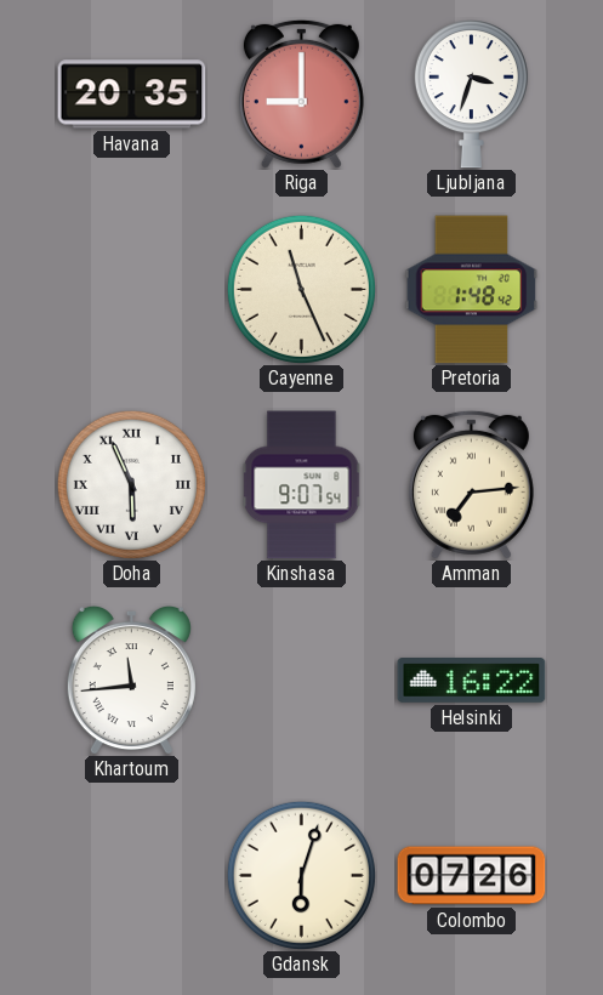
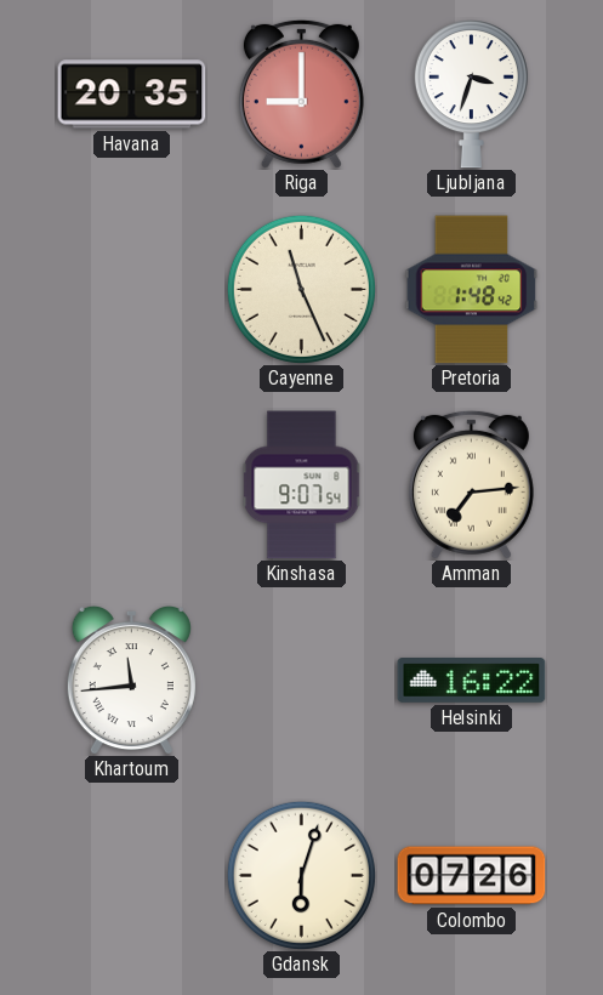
Doha: 5:56 -> none
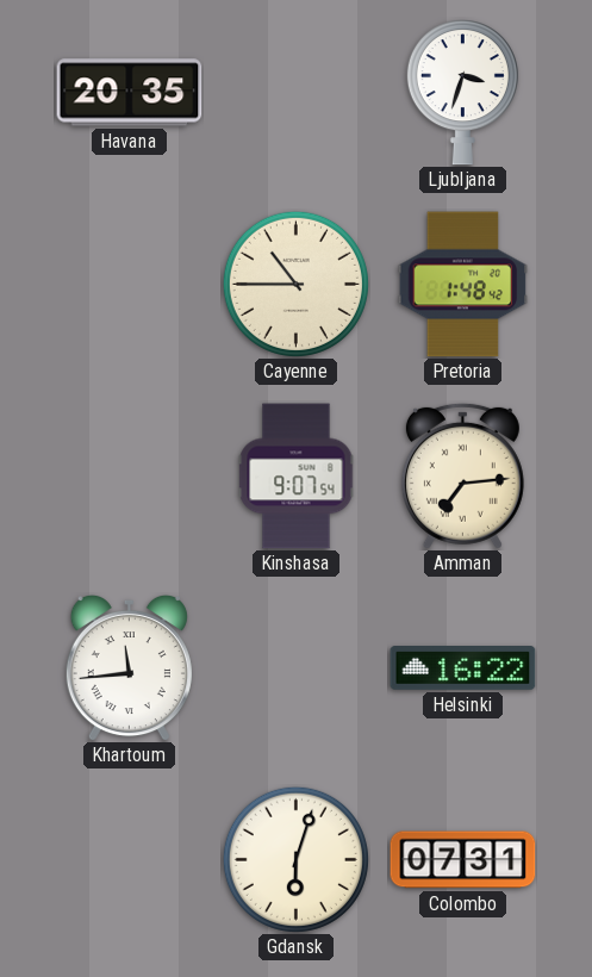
Riga: 9:00 -> none
Cayenne: 11:26 -> 10:45
Colombo: 07:26 -> 07:31
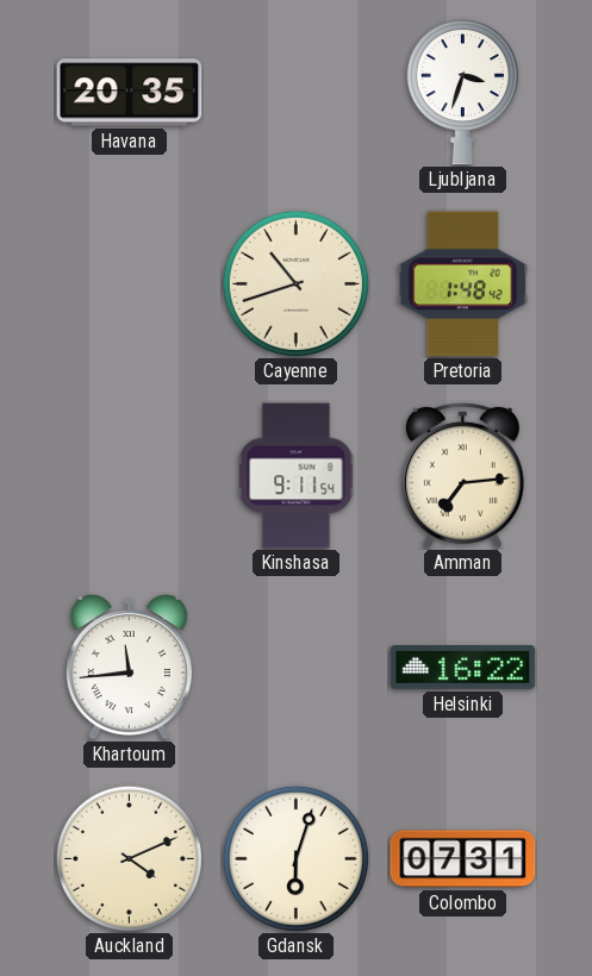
Cayenne: 10:45 -> 10:42
Kinshasa: 9:07 -> 9:11
Auckland: none -> 4:11
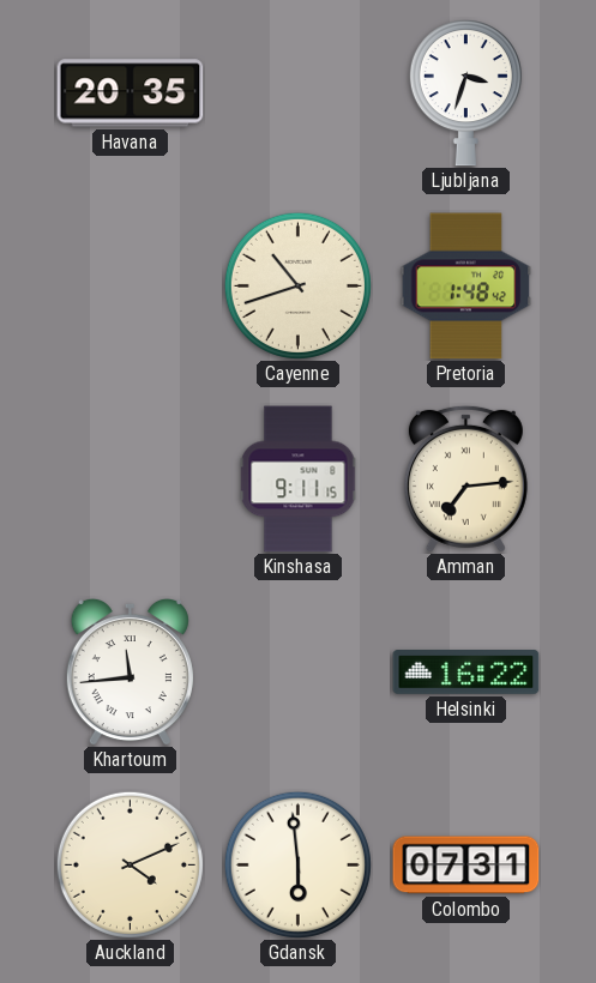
Kinshasa: 9:11:54 -> 9:11:15
Gdansk: 6:03 -> 5:59
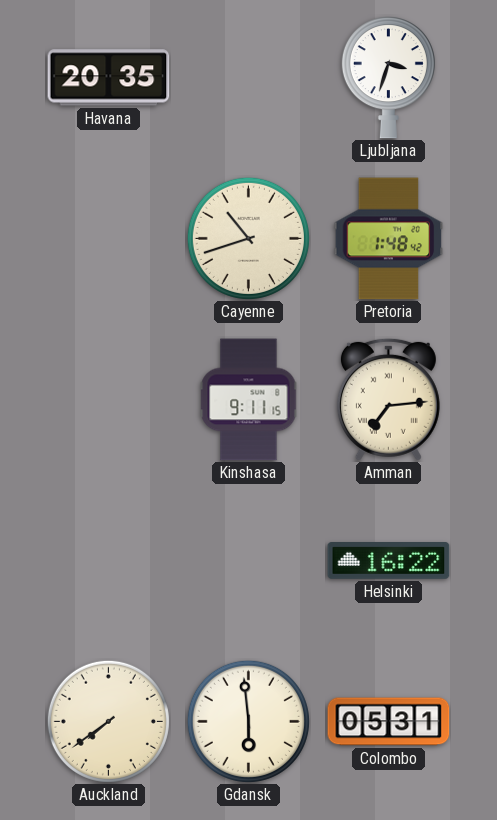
Khartoum: 11:44 -> none
Auckland: 4:11 -> 7:39
Colombo: 07:31 -> 05:31
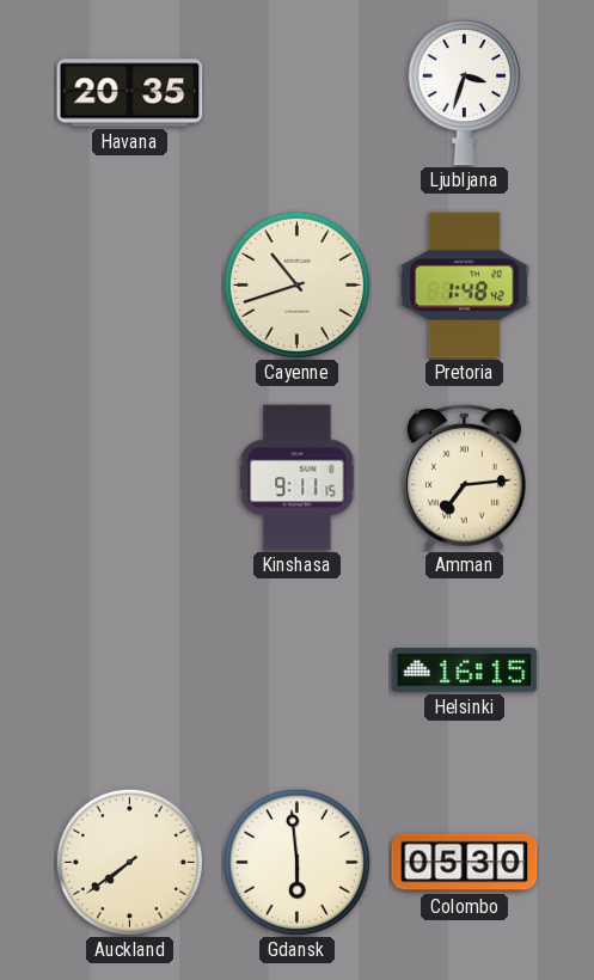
Helsinki: 16:22 -> 16:15
Colombo: 05:31 -> 05:30
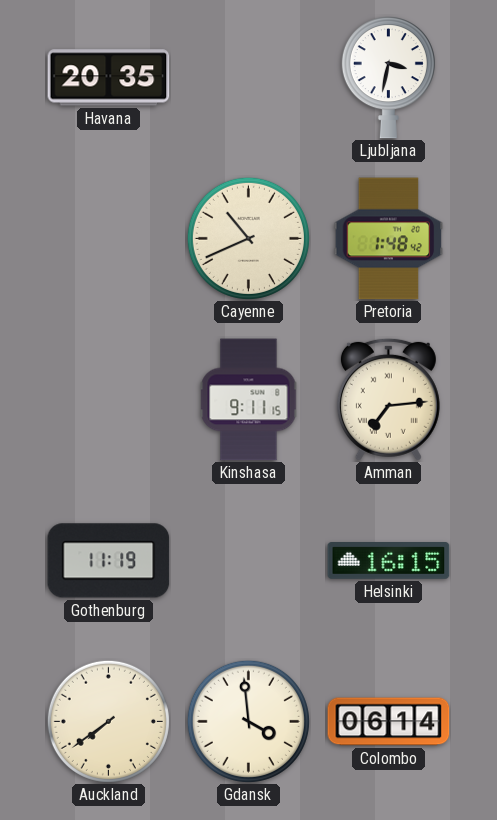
Ljubljana: 3:33 -> 3:32
Cayenne: 10:42 -> 10:41
Gothenburg: none -> 11:19
Gdansk: 5:59 -> 3:59
Colombo: 05:30 -> 06:14
